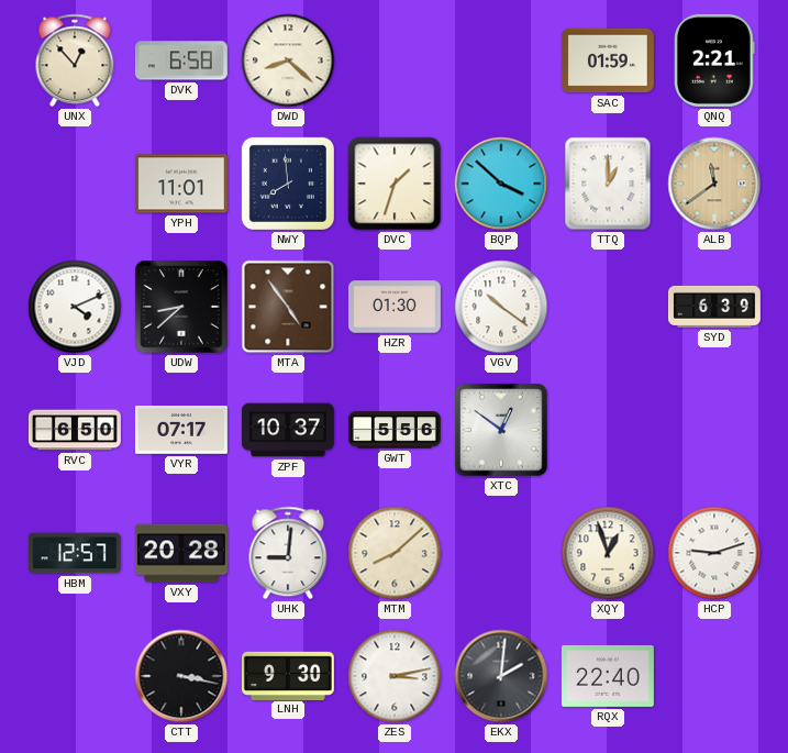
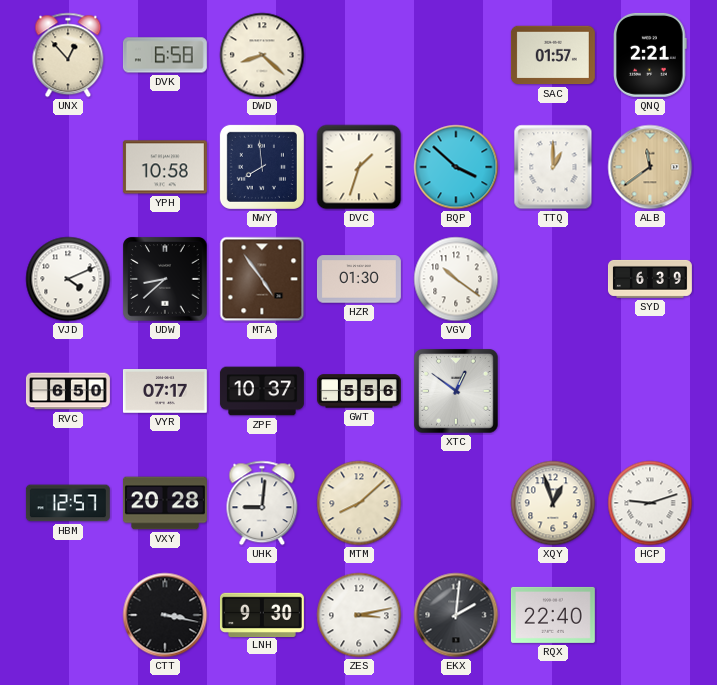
SAC: 01:59 -> 01:57
YPH: 11:01 -> 10:58
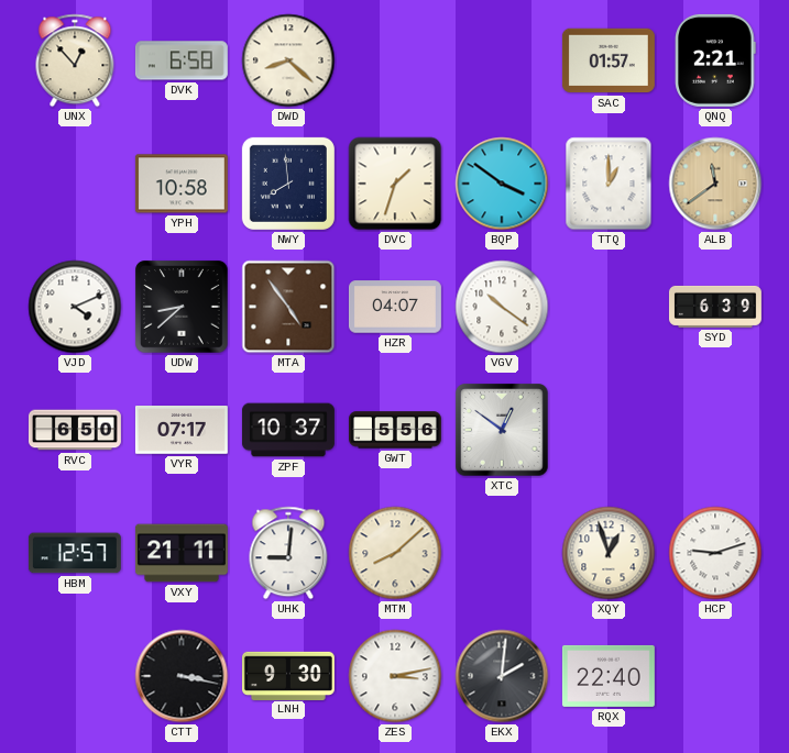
BQP: 3:52 -> 3:51
HZR: 01:30 -> 04:07
VXY: 20:28 -> 21:11
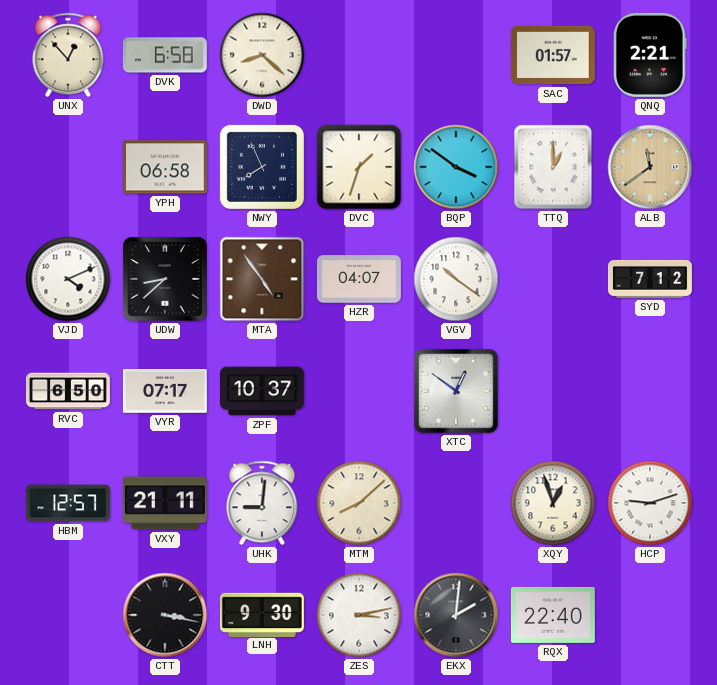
YPH: 10:58 -> 06:58
NWY: 7:59 -> 7:56
SYD: 6:39 -> 7:12
GWT: 5:56 -> none
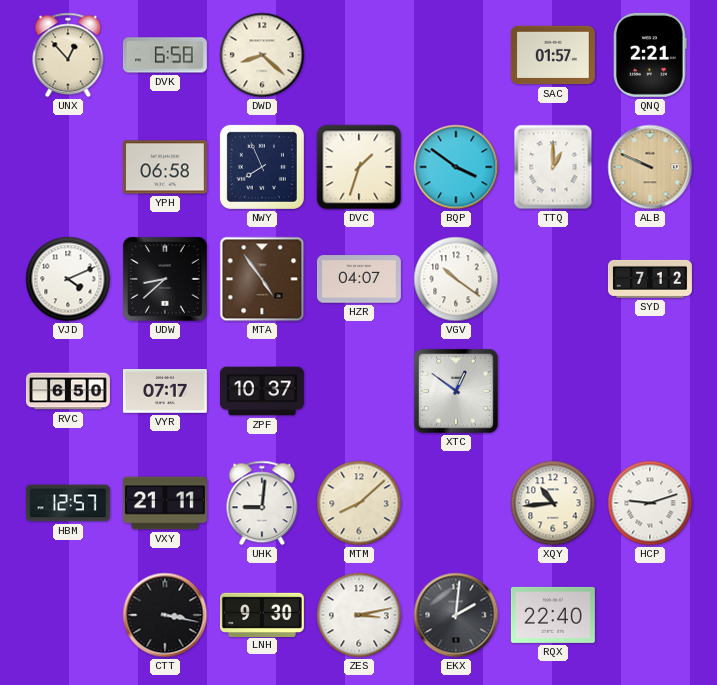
ALB: 11:39 -> 9:49
XQY: 12:57 -> 10:44
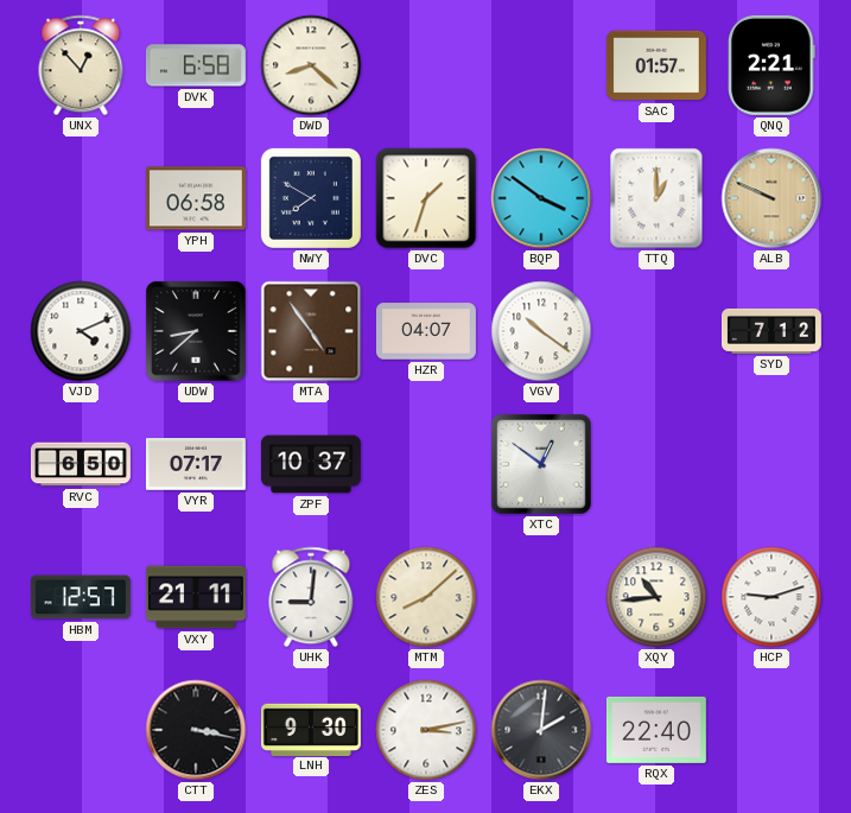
NWY: 7:56 -> 7:50
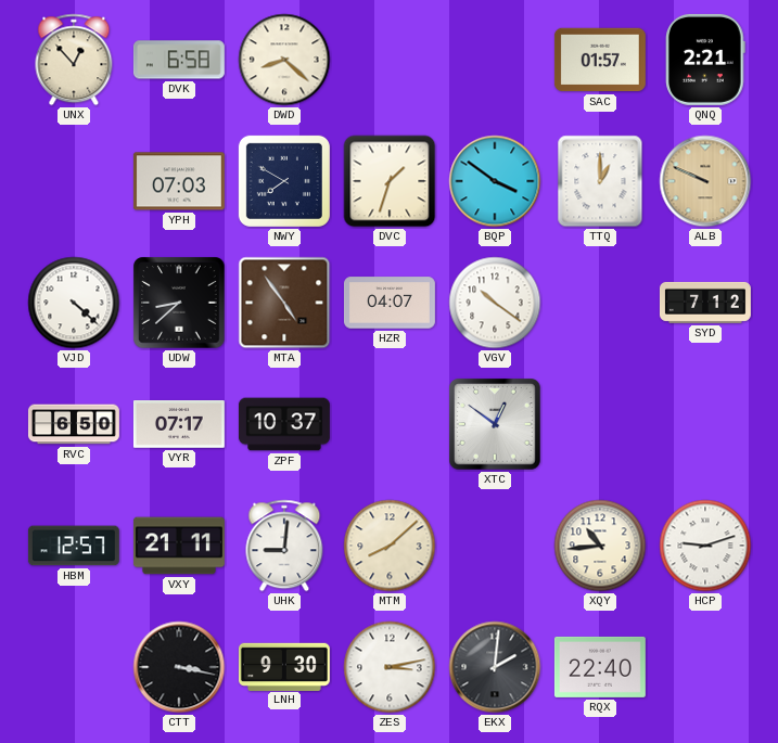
YPH: 06:58 -> 07:03
VJD: 4:11 -> 4:22
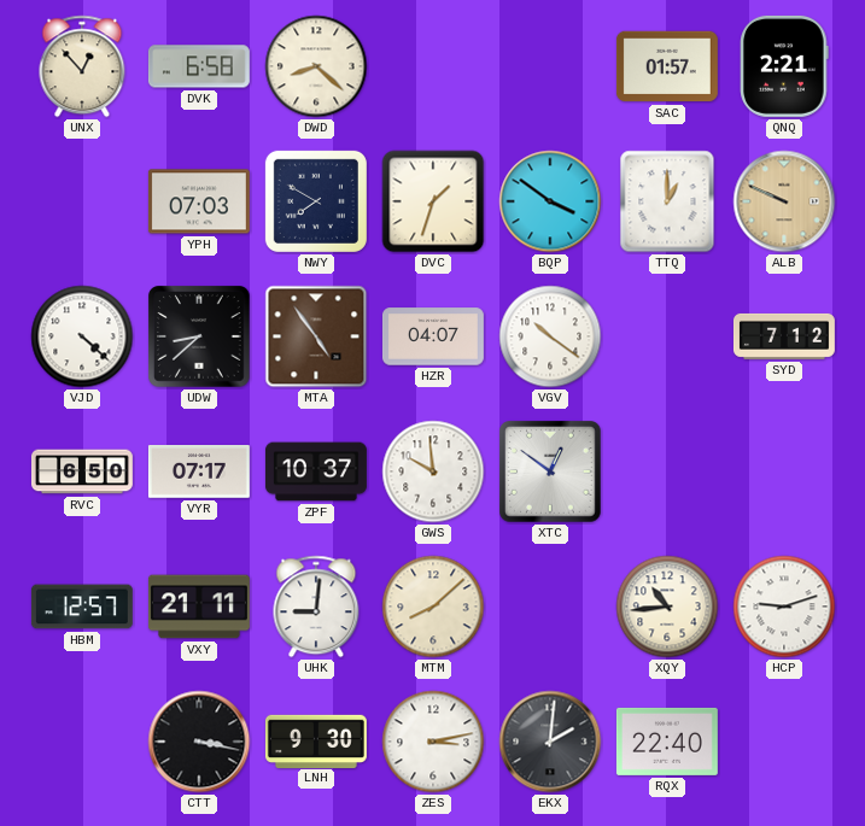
GWS: none -> 9:59
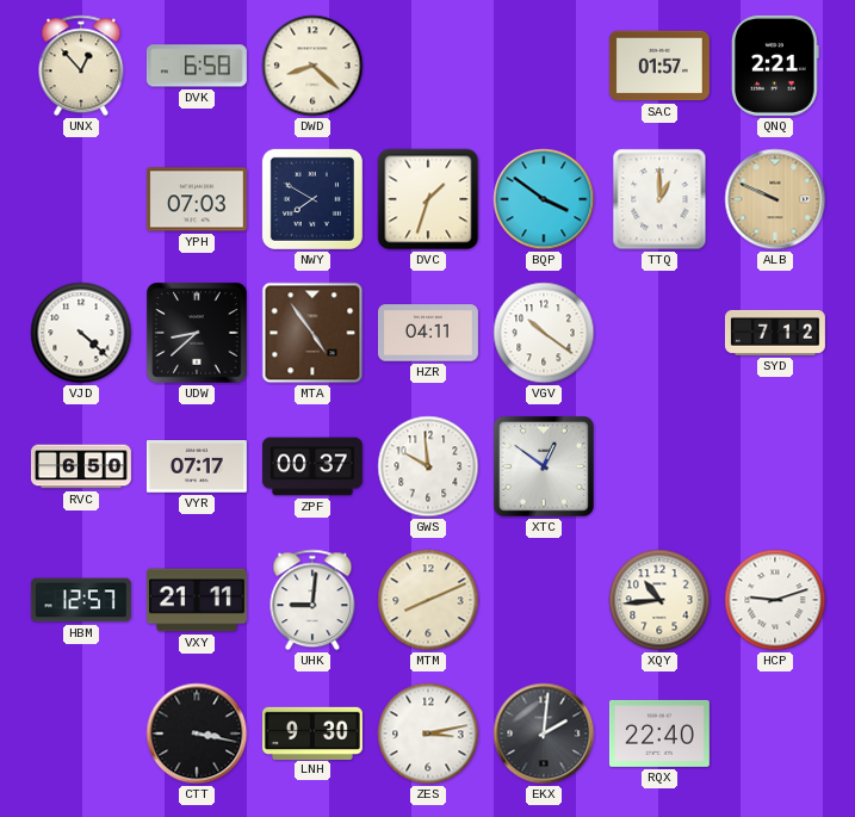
HZR: 04:07 -> 04:11
ZPF: 10:37 -> 00:37
MTM: 8:08 -> 8:11
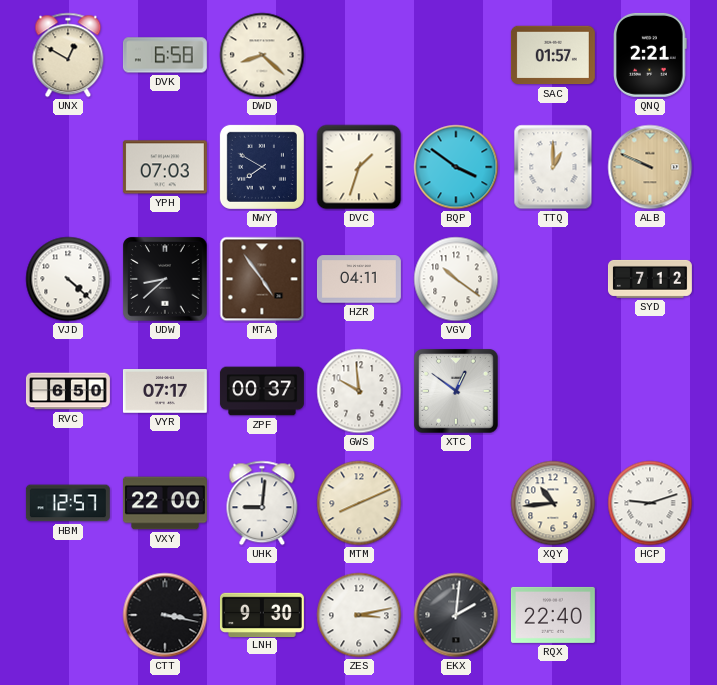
UNX: 12:53 -> 12:50
VXY: 21:11 -> 22:00
